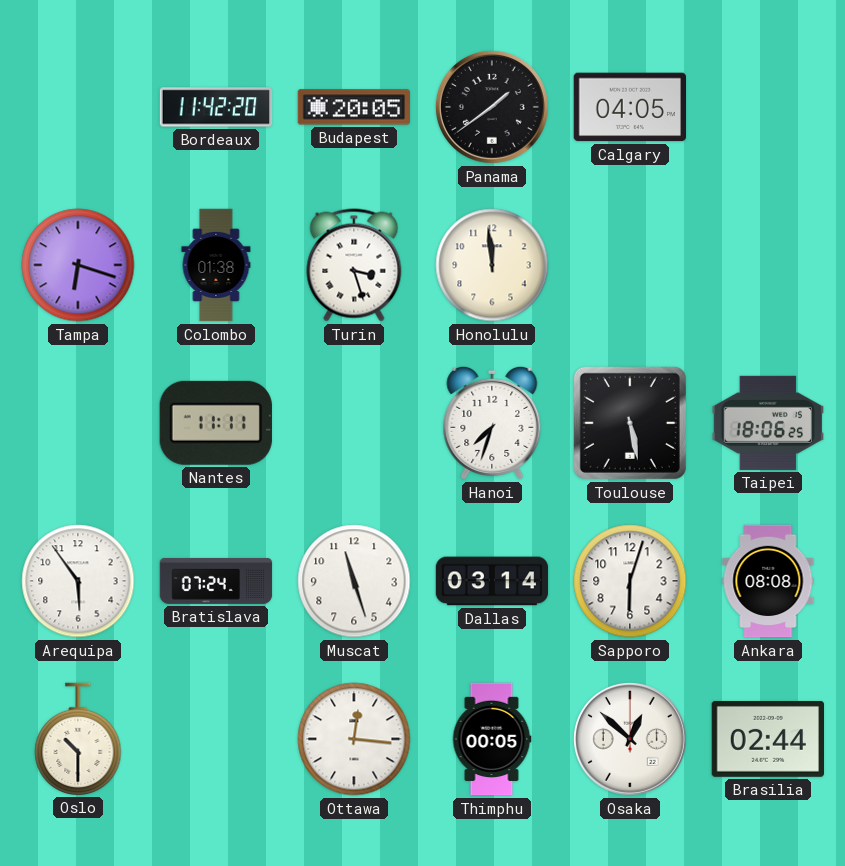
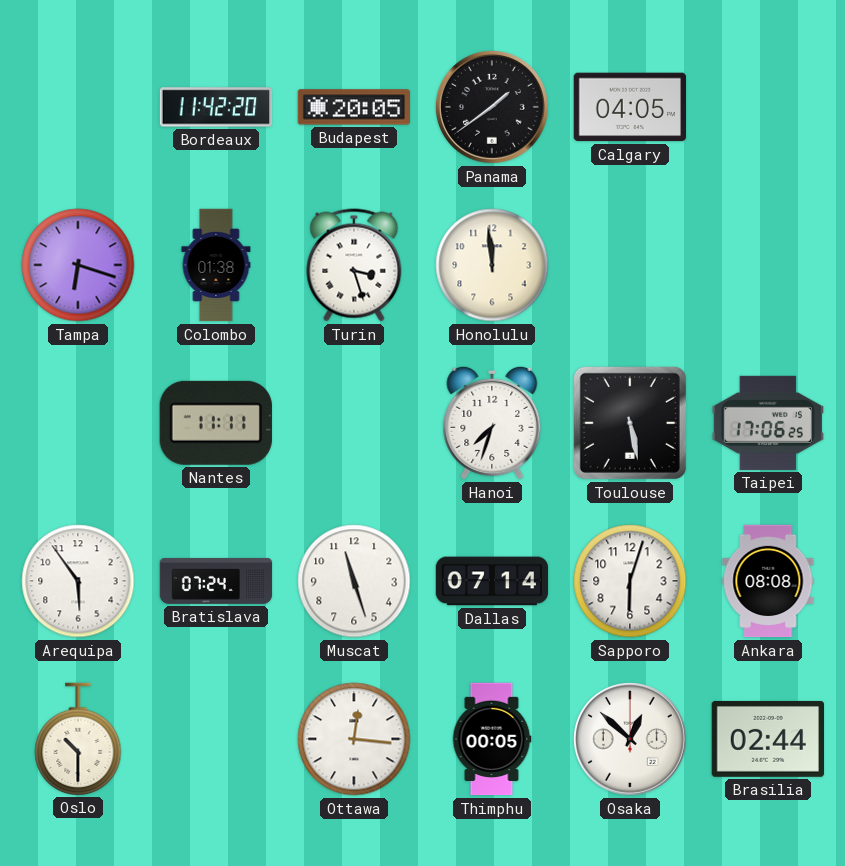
Taipei: 18:06 -> 17:06
Dallas: 03:14 -> 07:14
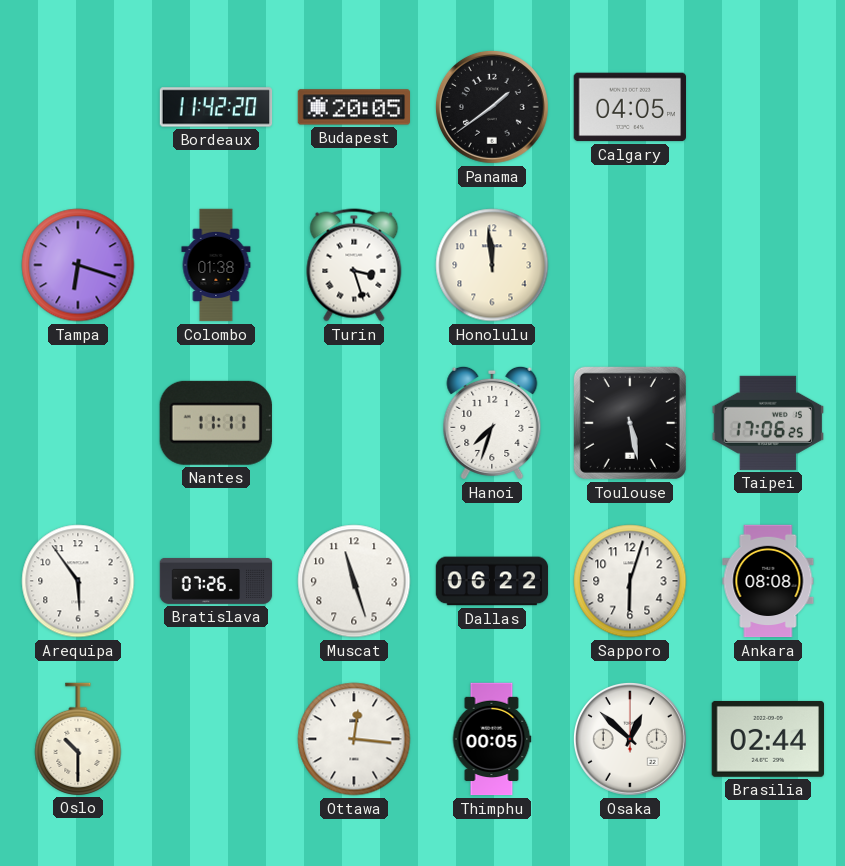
Bratislava: 07:24 -> 07:26
Dallas: 07:14 -> 06:22
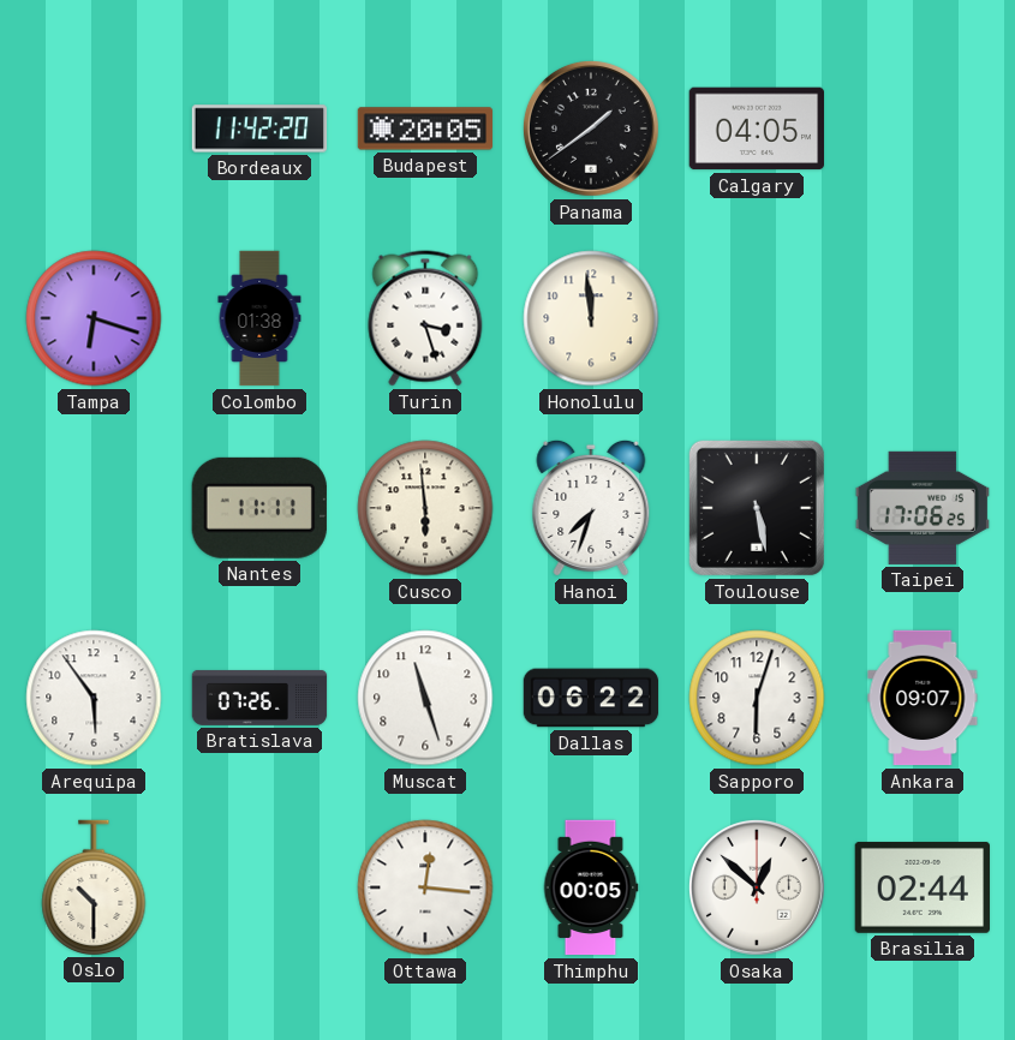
Cusco: none -> 5:59
Ankara: 08:08 -> 09:07
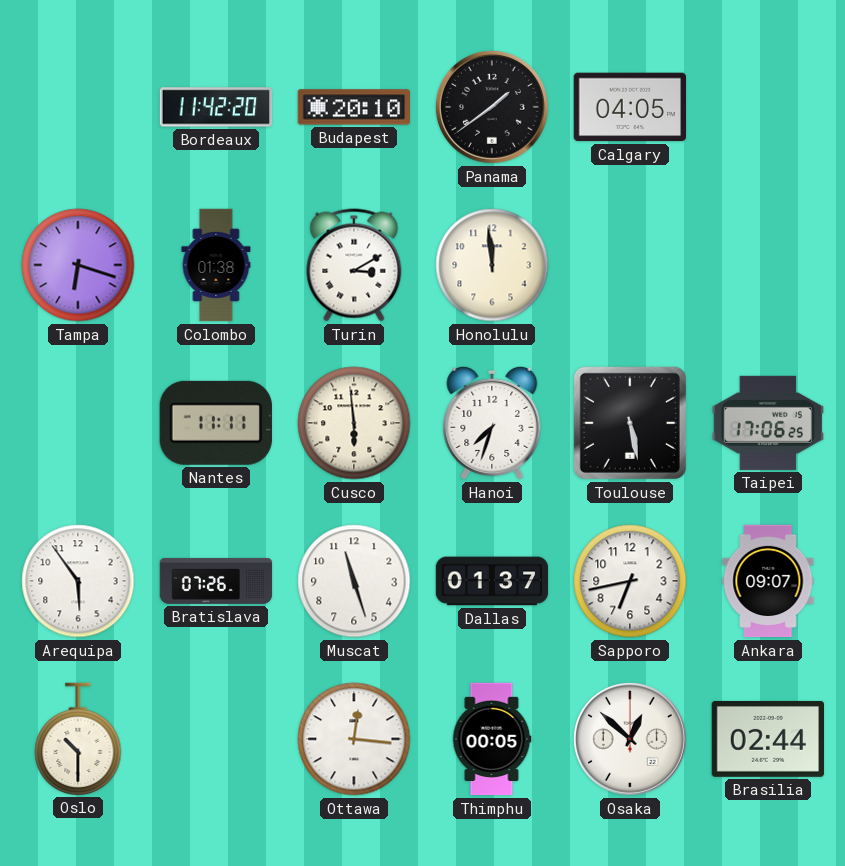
Budapest: 20:05 -> 20:10
Turin: 3:27 -> 3:10
Dallas: 06:22 -> 01:37
Sapporo: 6:03 -> 6:43
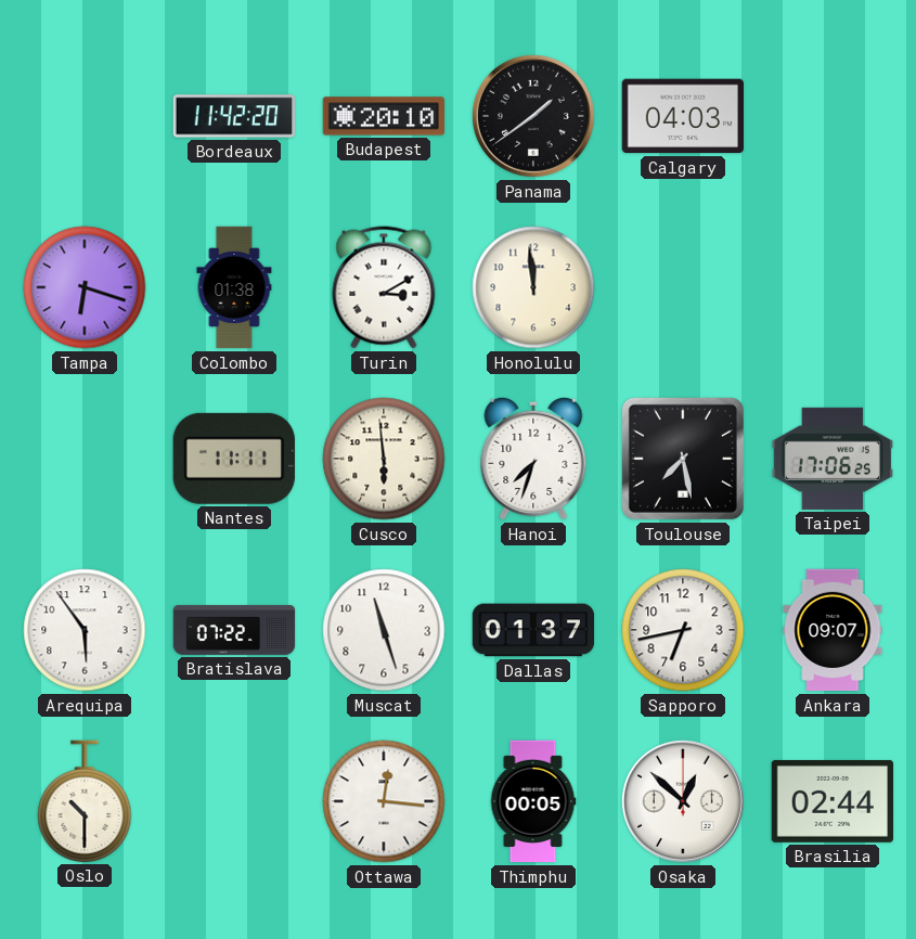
Calgary: 04:05 -> 04:03
Toulouse: 5:28 -> 7:28
Bratislava: 07:26 -> 07:22
